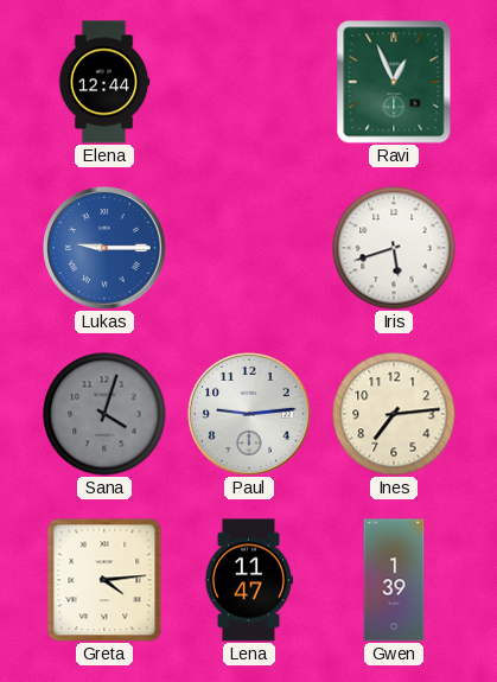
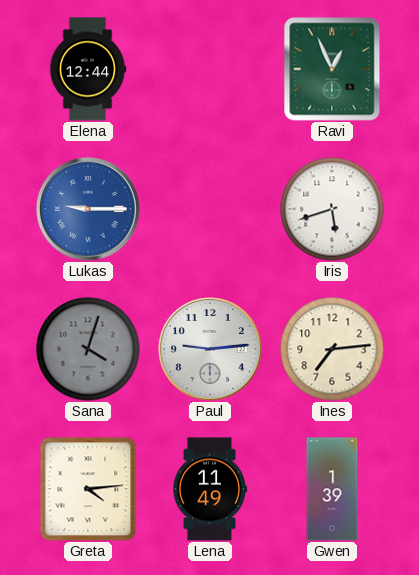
Lena: 11:47 -> 11:49
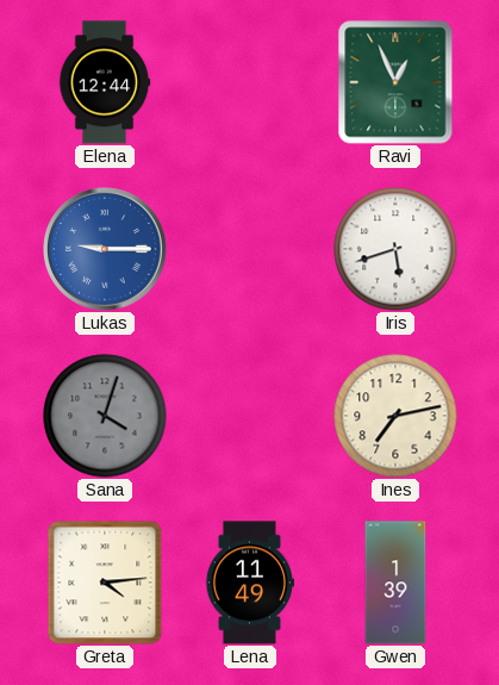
Paul: 9:14 -> none
Ines: 7:14 -> 7:13
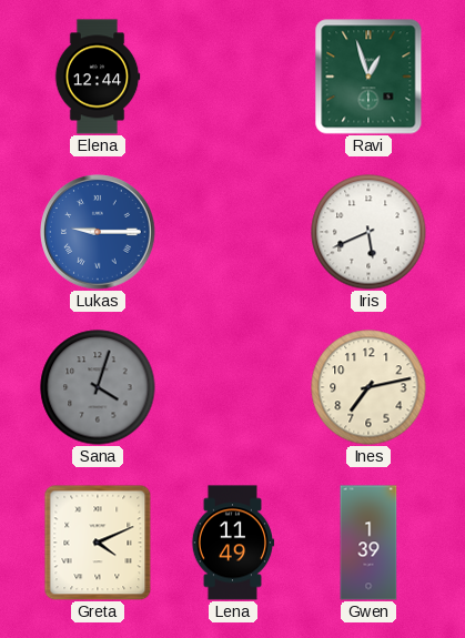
Ravi: 12:56 -> 12:57
Iris: 5:42 -> 5:41
Greta: 4:14 -> 4:11
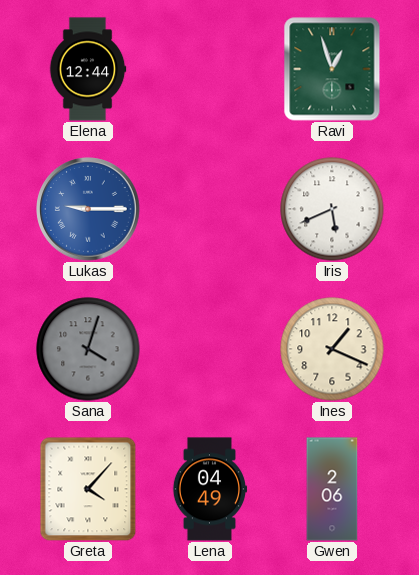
Ines: 7:13 -> 1:19
Greta: 4:11 -> 4:07
Lena: 11:49 -> 04:49
Gwen: 1:39 -> 2:06
